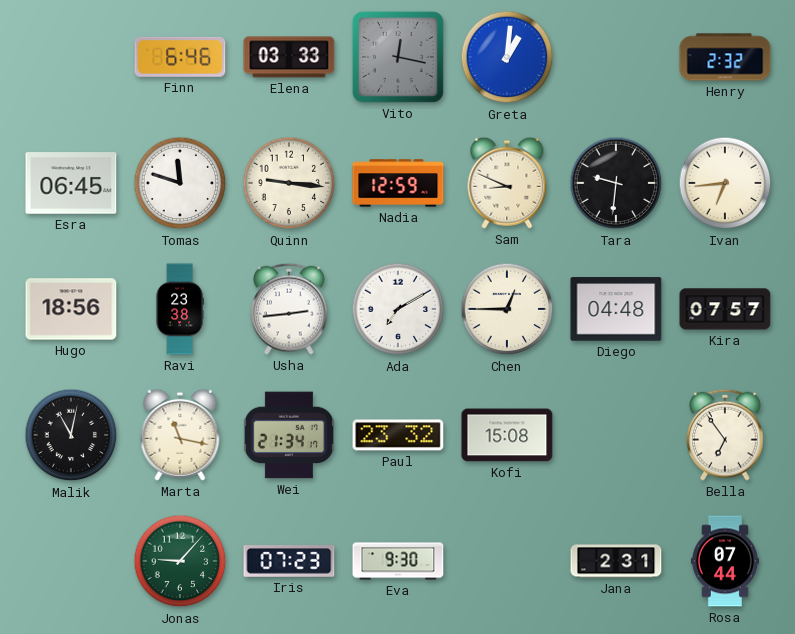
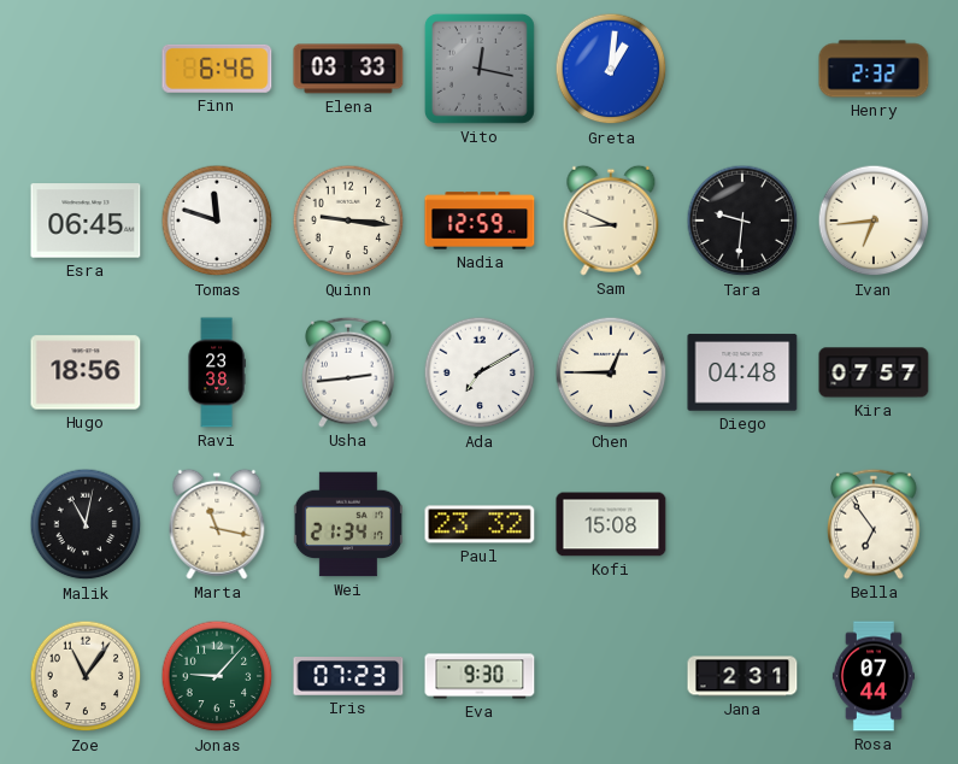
Zoe: none -> 11:06
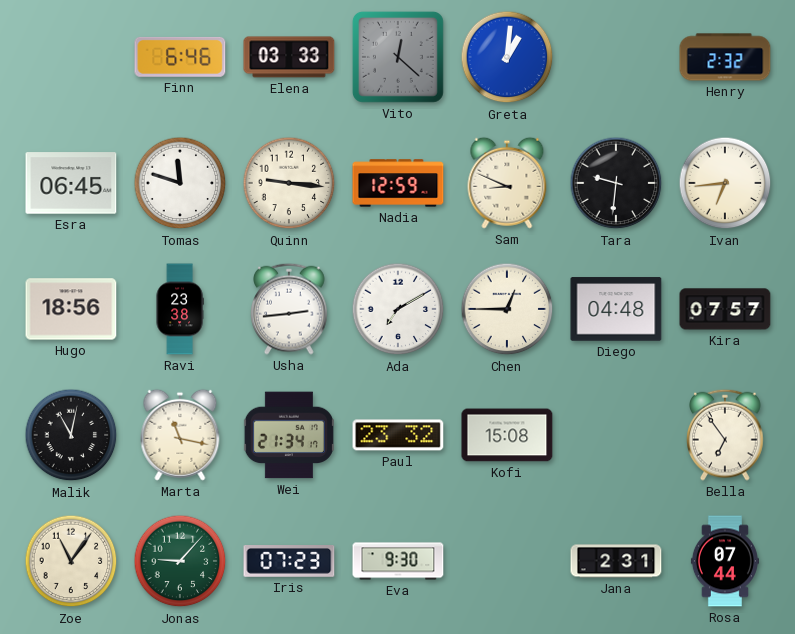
Vito: 12:17 -> 12:22
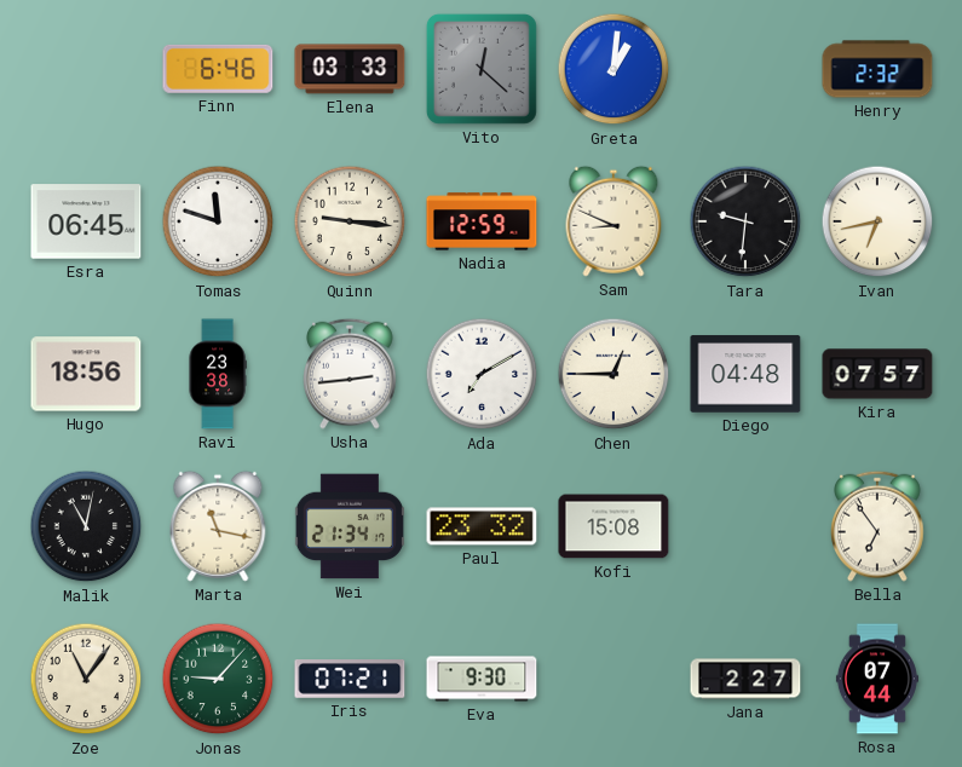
Ivan: 6:44 -> 6:43
Iris: 07:23 -> 07:21
Jana: 2:31 -> 2:27
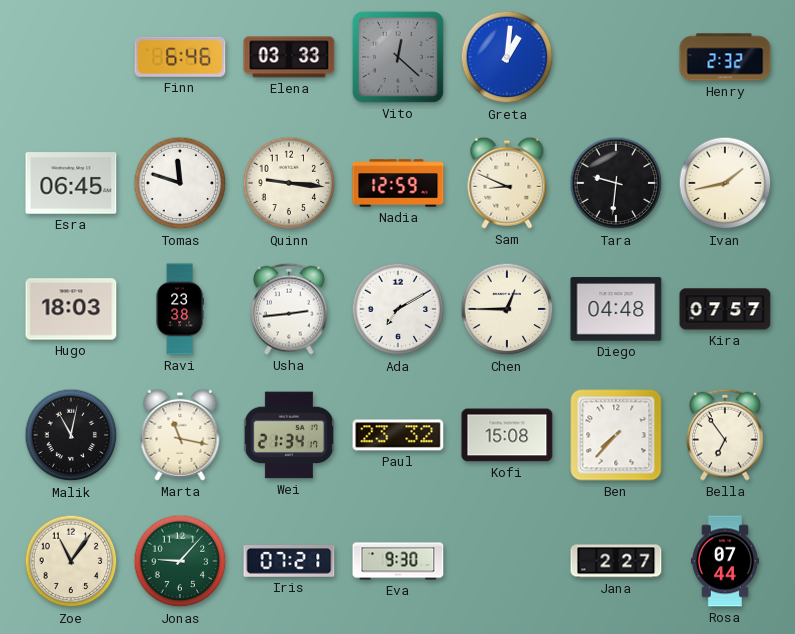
Ivan: 6:43 -> 1:43
Hugo: 18:56 -> 18:03
Ben: none -> 7:37
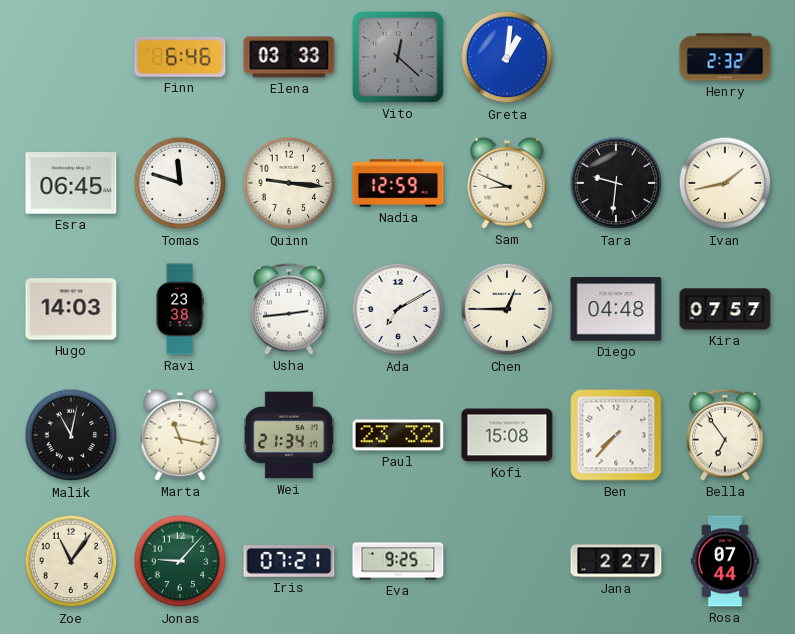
Hugo: 18:03 -> 14:03
Eva: 9:30 -> 9:25
